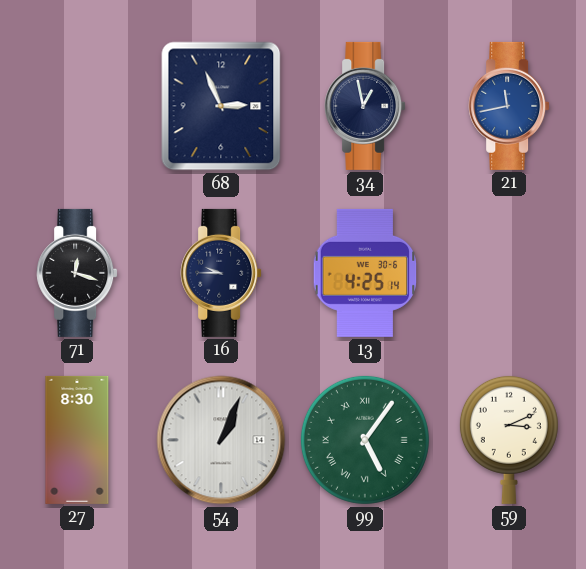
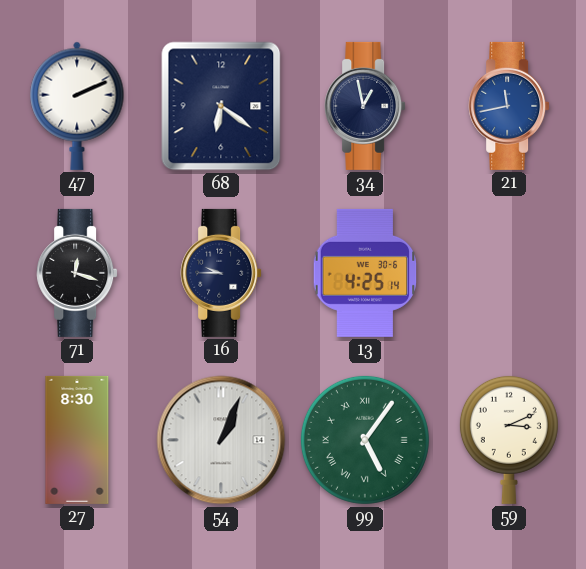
47: none -> 2:11
68: 2:56 -> 6:21
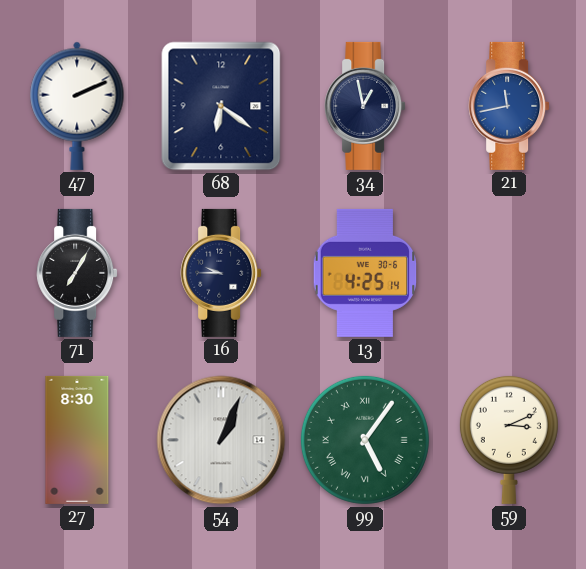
71: 12:18 -> 7:05
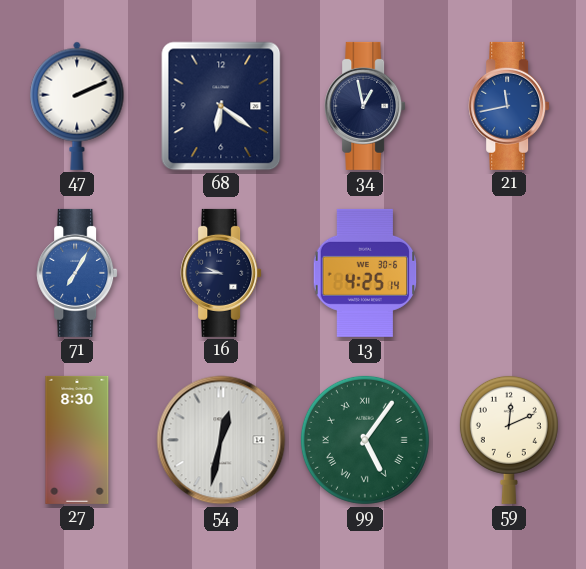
71 dial: black -> blue
54: 1:04 -> 12:32
59: 3:11 -> 12:11
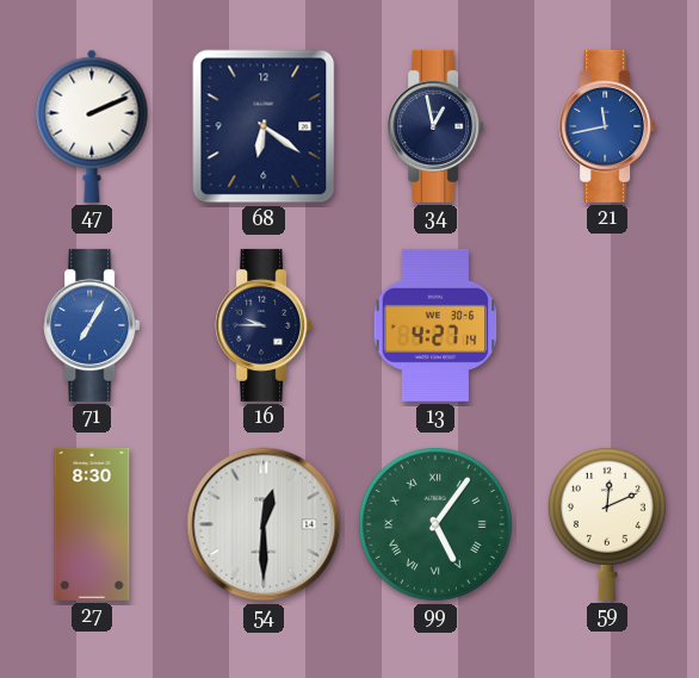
13: 4:25 -> 4:27
54: 12:32 -> 12:30
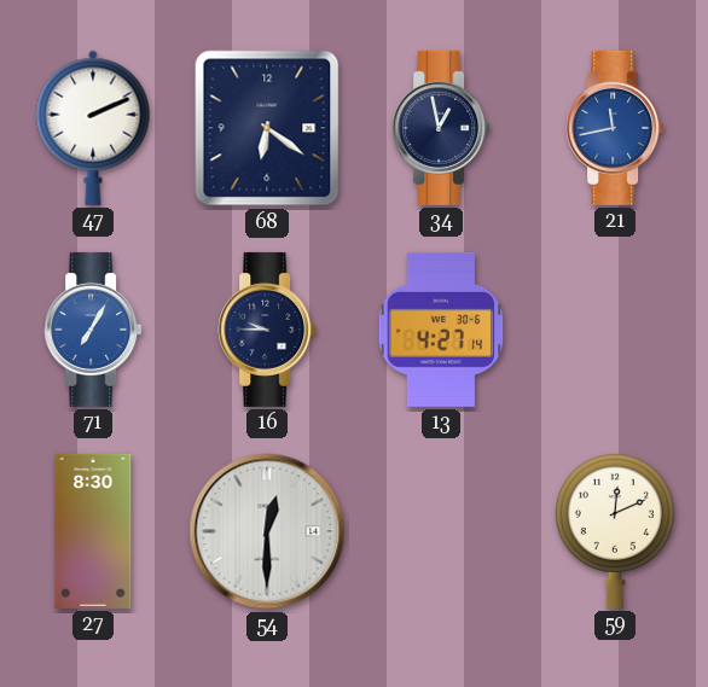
99: 5:06 -> none
